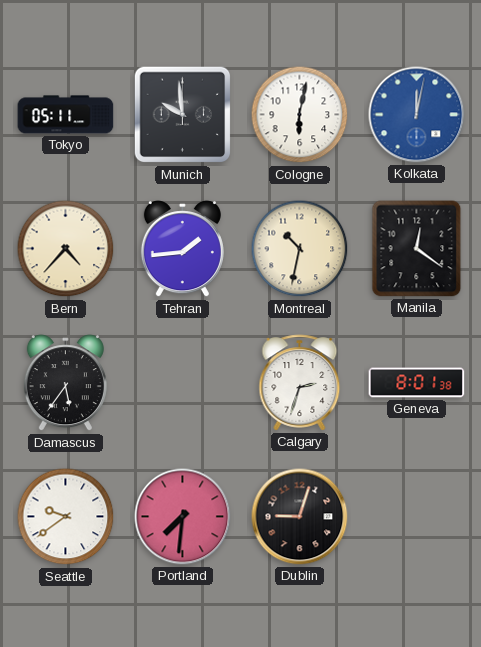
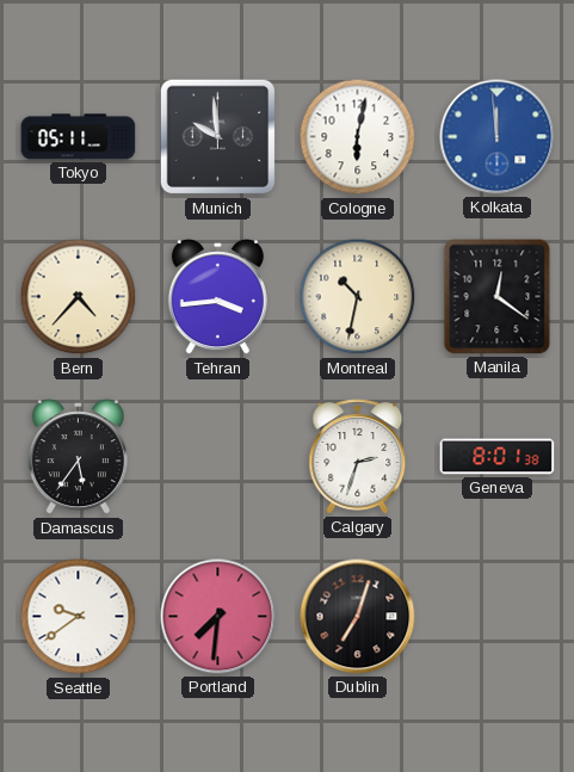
Kolkata: 12:02 -> 11:59
Tehran: 1:44 -> 3:44
Dublin: 9:03 -> 7:03
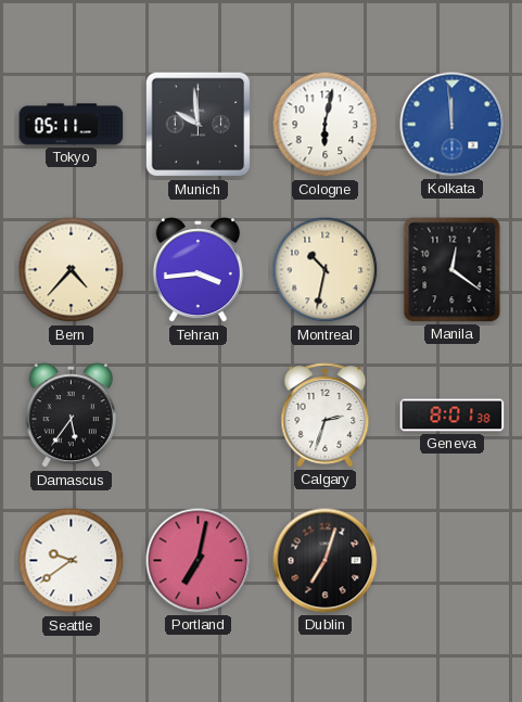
Portland: 7:31 -> 7:02
